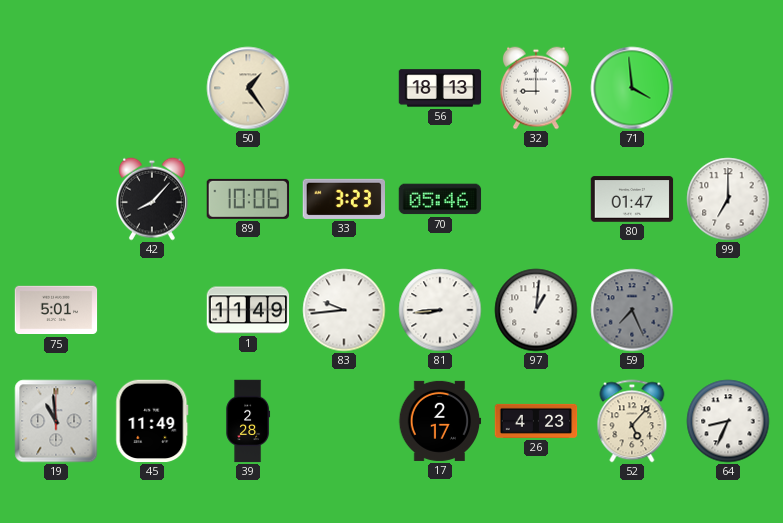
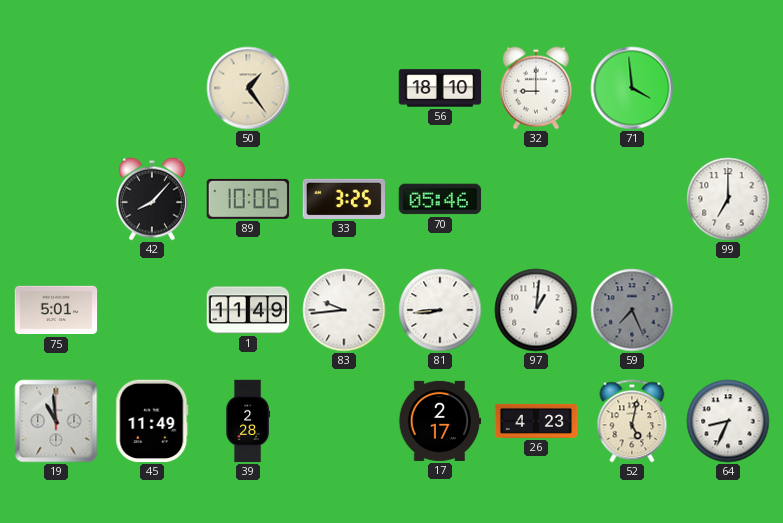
56: 18:13 -> 18:10
33: 3:23 -> 3:25
80: 01:47 -> none
52: 5:07 -> 5:02
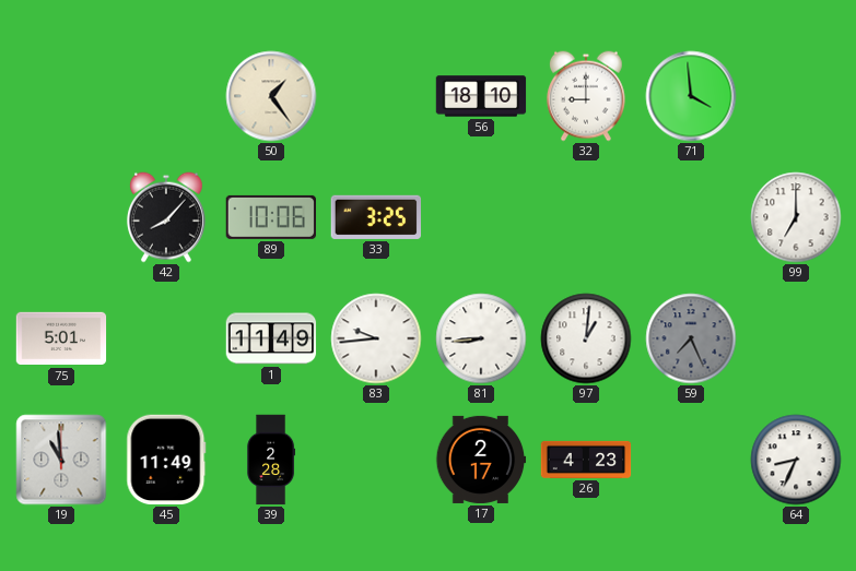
70: 05:46 -> none
52: 5:02 -> none
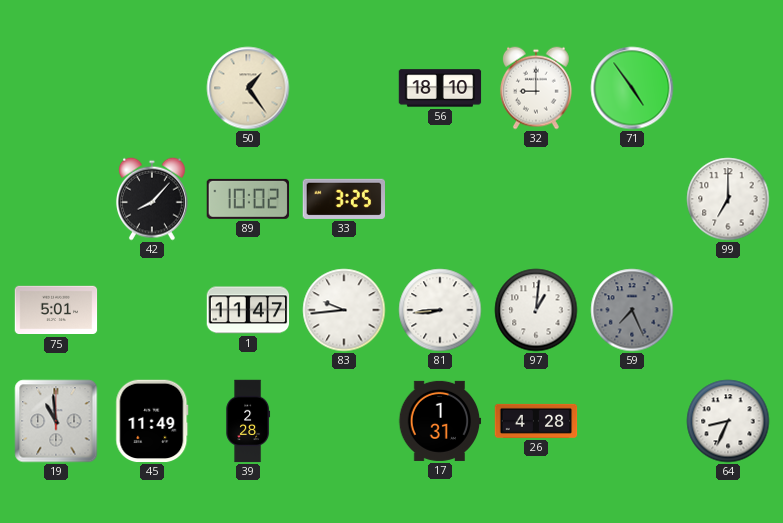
71: 3:59 -> 4:54
89: 10:06 -> 10:02
1: 11:49 -> 11:47
17: 2:17 -> 1:31
26: 4:23 -> 4:28
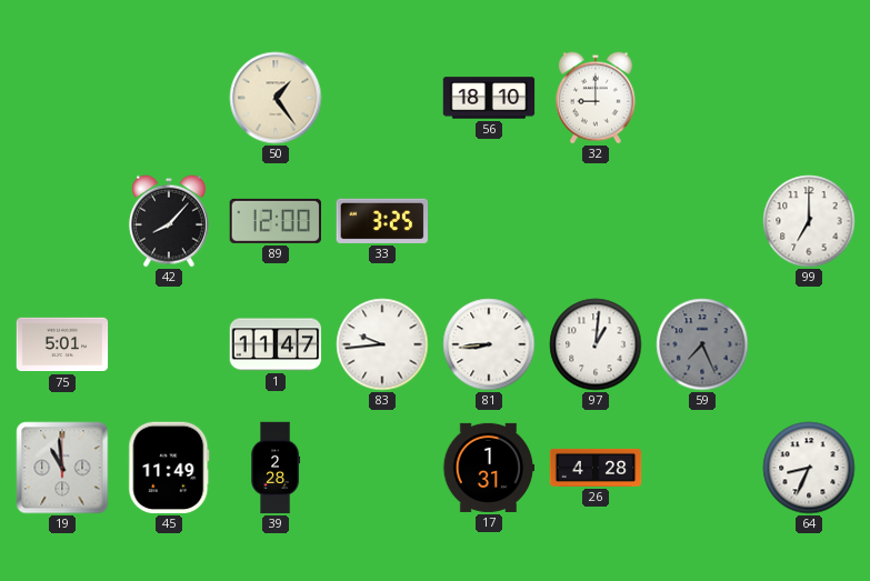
71: 4:54 -> none
89: 10:02 -> 12:00
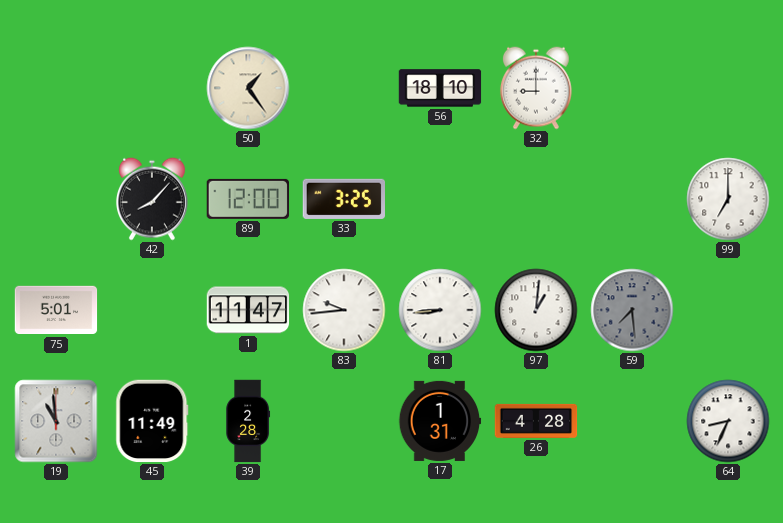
59: 7:26 -> 7:29
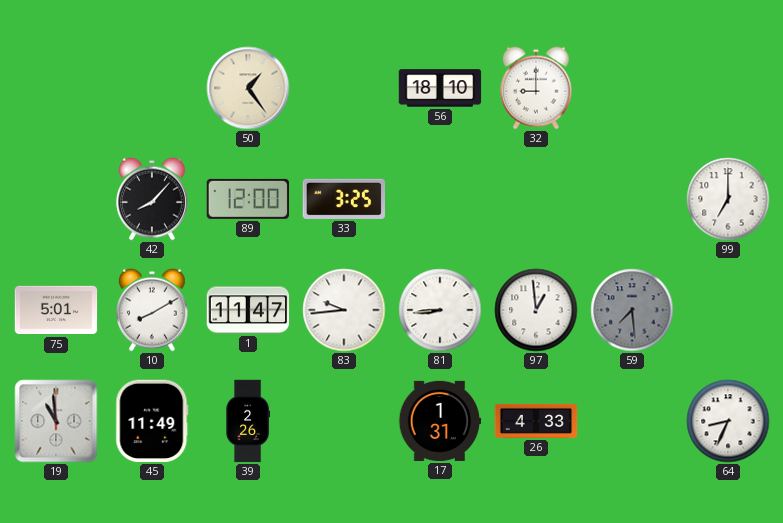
10: none -> 8:10
97: 1:01 -> 12:59
39: 2:28 -> 2:26
26: 4:28 -> 4:33
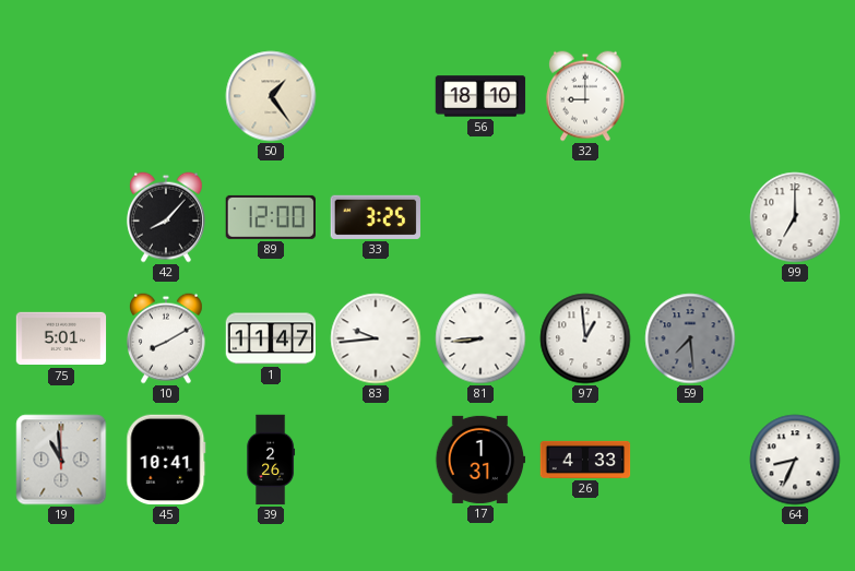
45: 11:49 -> 10:41
